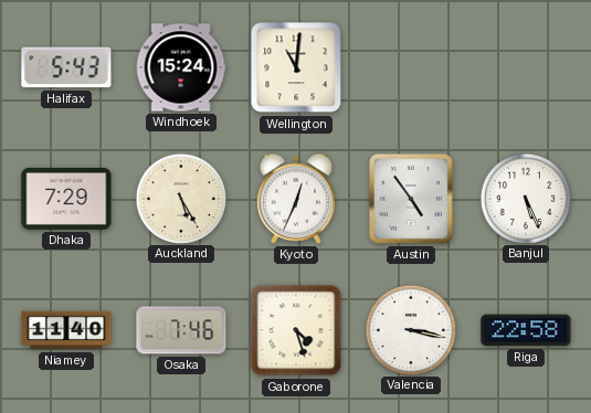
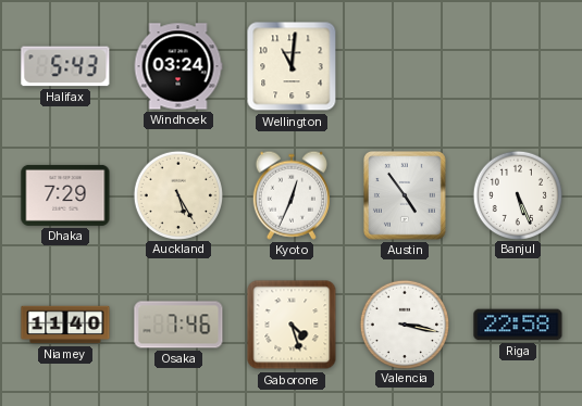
Windhoek: 15:24 -> 03:24
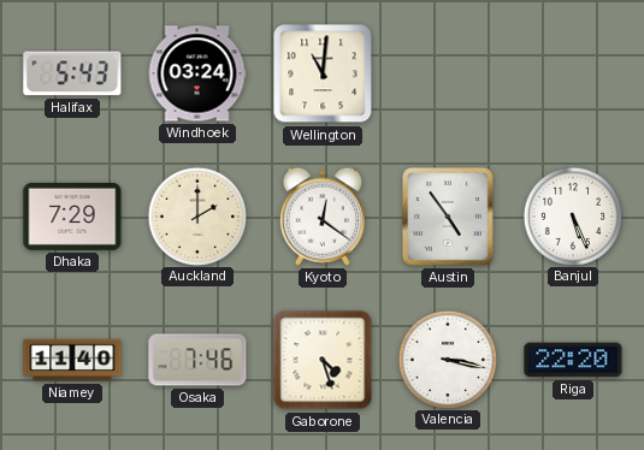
Auckland: 5:25 -> 2:00
Kyoto: 12:34 -> 12:21
Riga: 22:58 -> 22:20
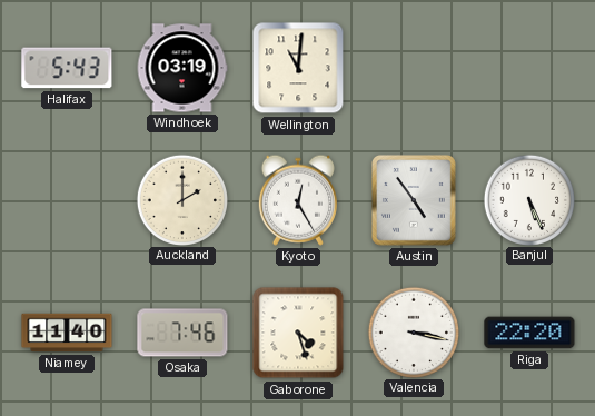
Windhoek: 03:24 -> 03:19
Dhaka: 7:29 -> none
Kyoto: 12:21 -> 12:25
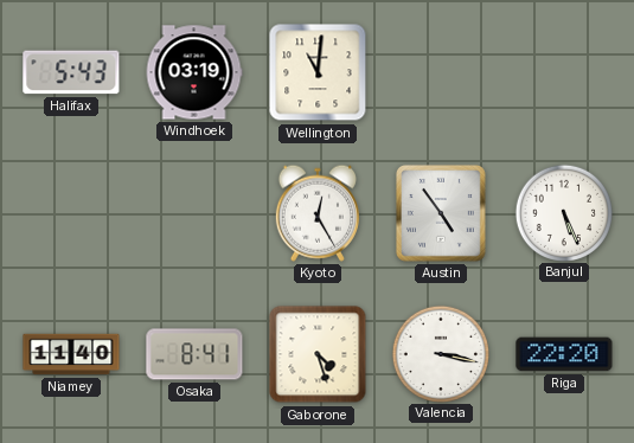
Auckland: 2:00 -> none
Osaka: 7:46 -> 8:41
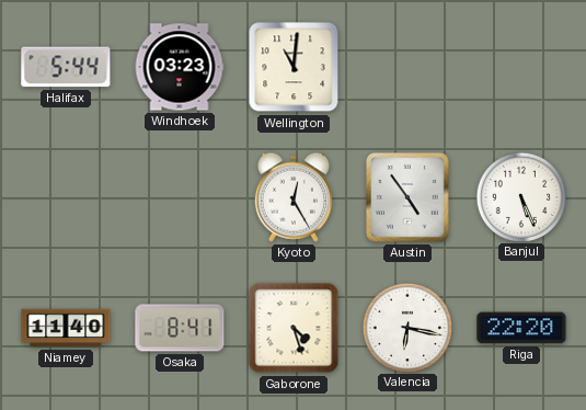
Halifax: 5:43 -> 5:44
Windhoek: 03:19 -> 03:23
Valencia: 3:17 -> 6:17
